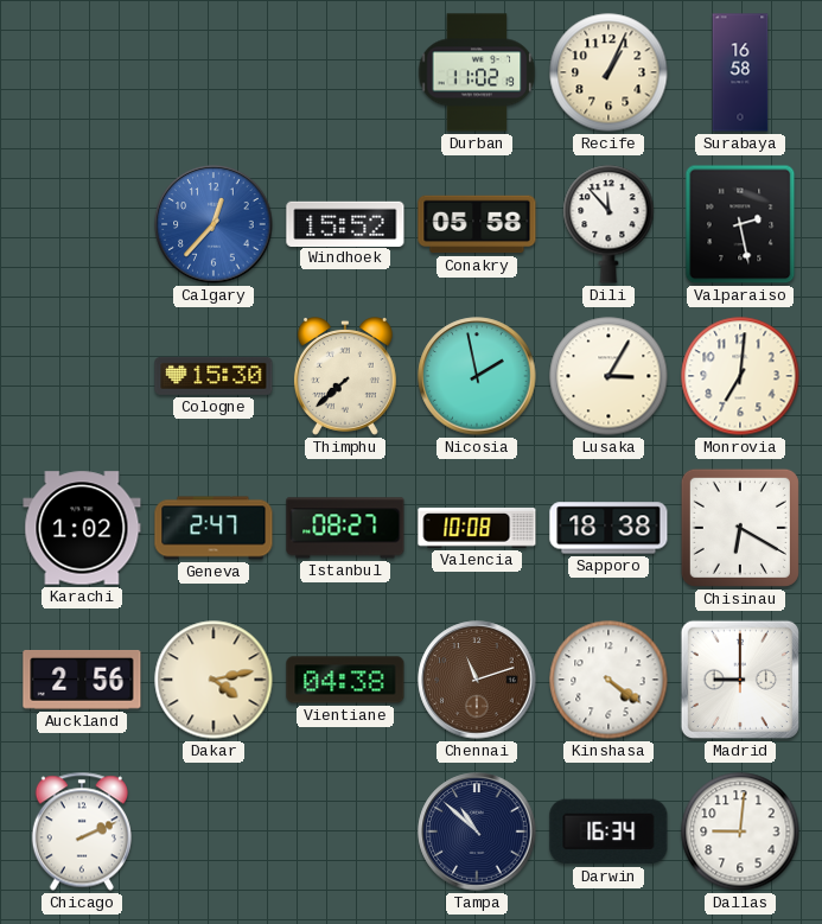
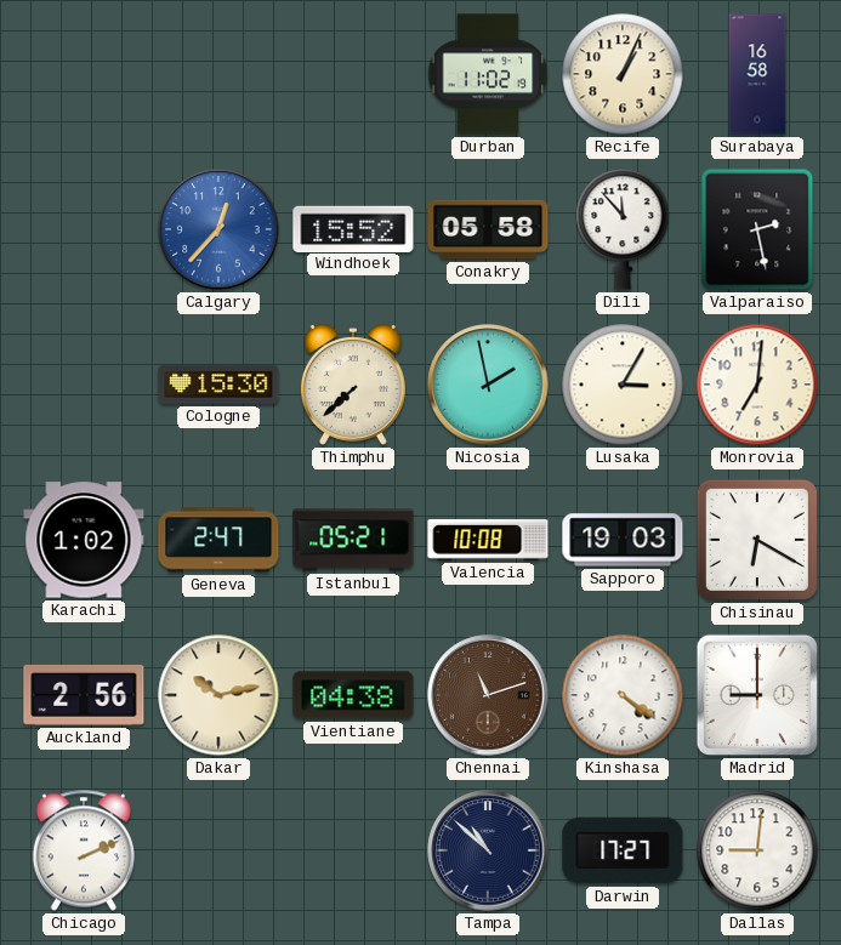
Istanbul: 08:27 -> 05:21
Sapporo: 18:38 -> 19:03
Dakar: 4:13 -> 10:13
Darwin: 16:34 -> 17:27
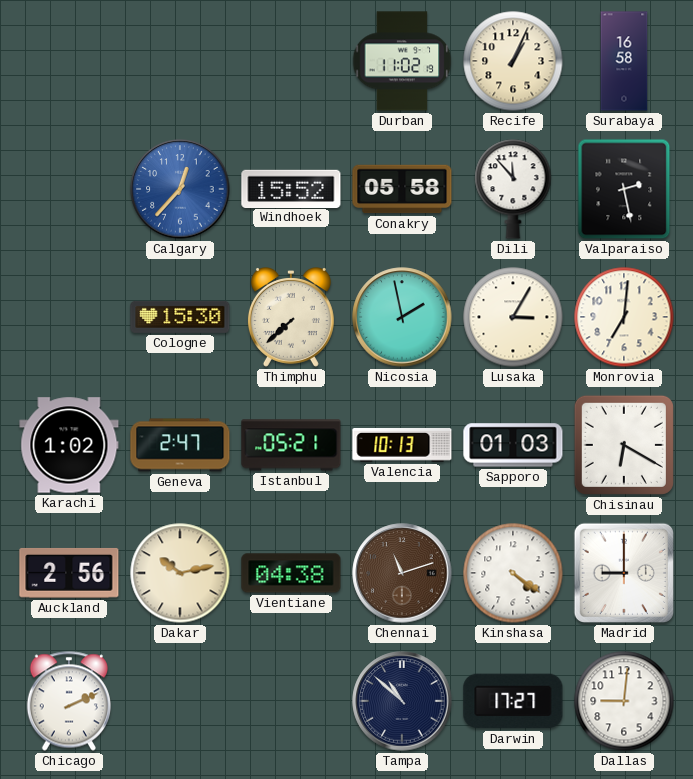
Valencia: 10:08 -> 10:13
Sapporo: 19:03 -> 01:03
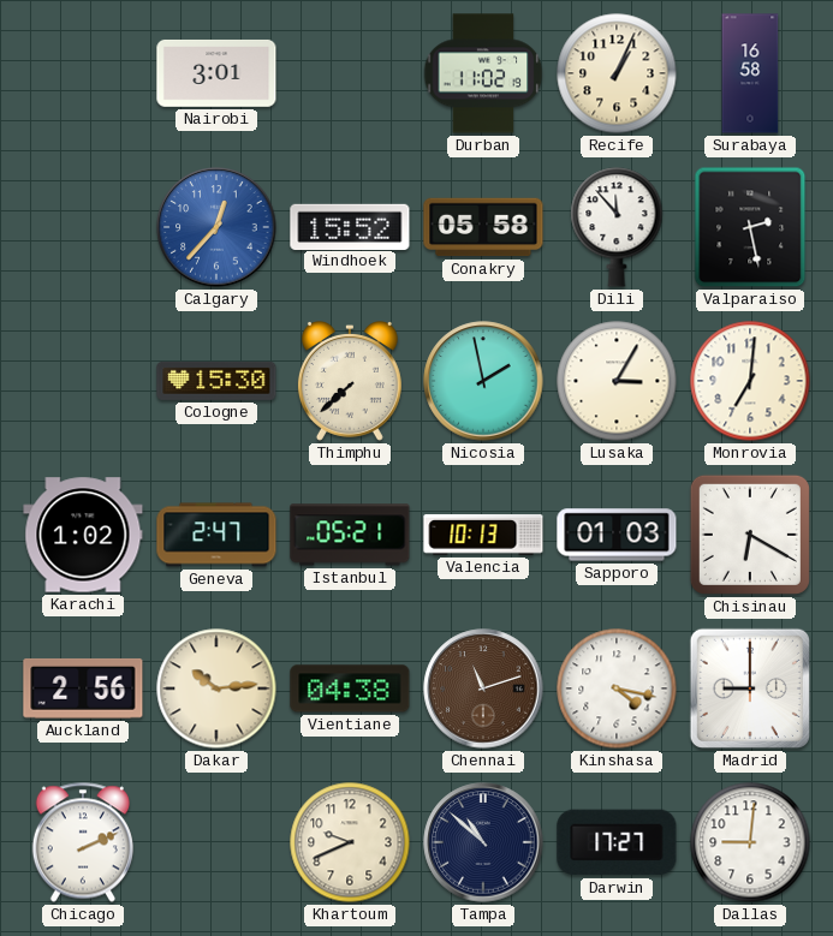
Nairobi: none -> 3:01
Dakar: 10:13 -> 10:14
Kinshasa: 4:21 -> 4:17
Khartoum: none -> 9:41
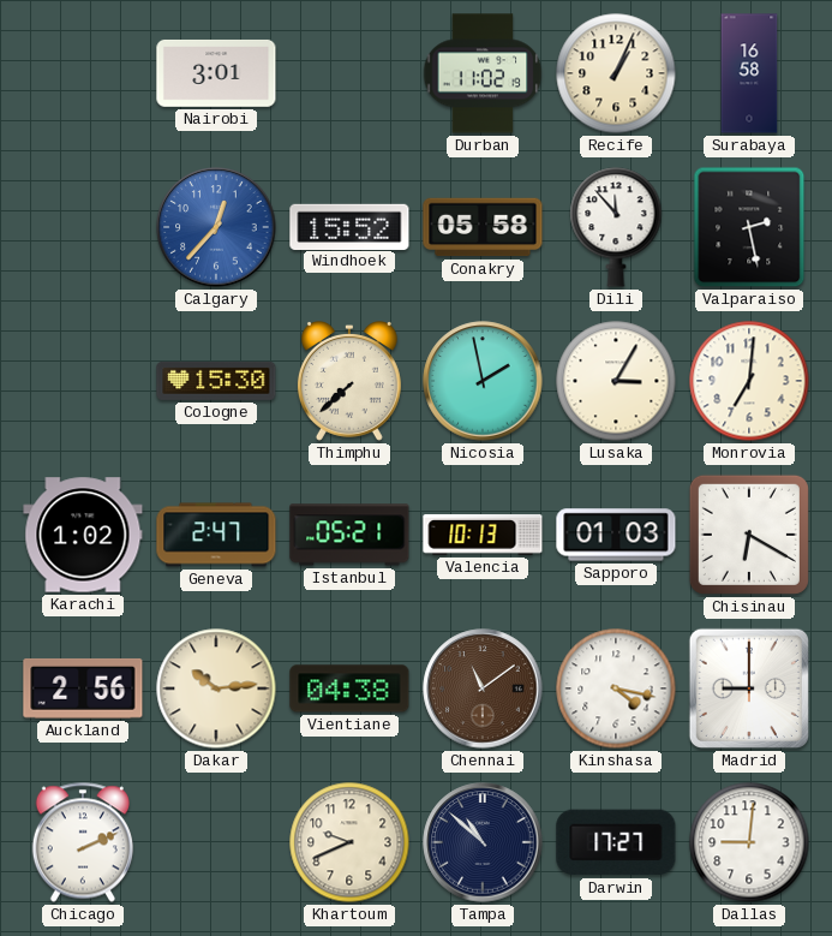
Chennai: 11:12 -> 11:09
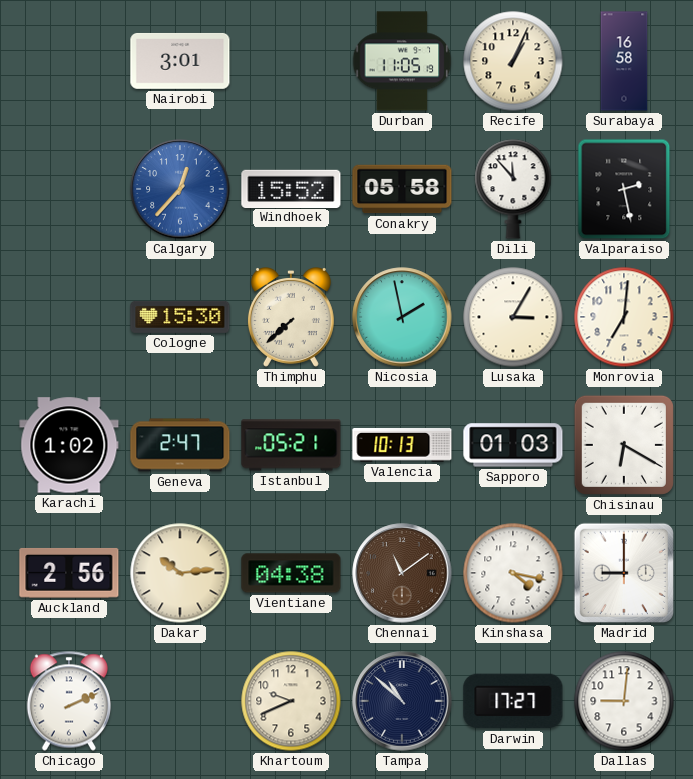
Durban: 11:02 -> 11:05
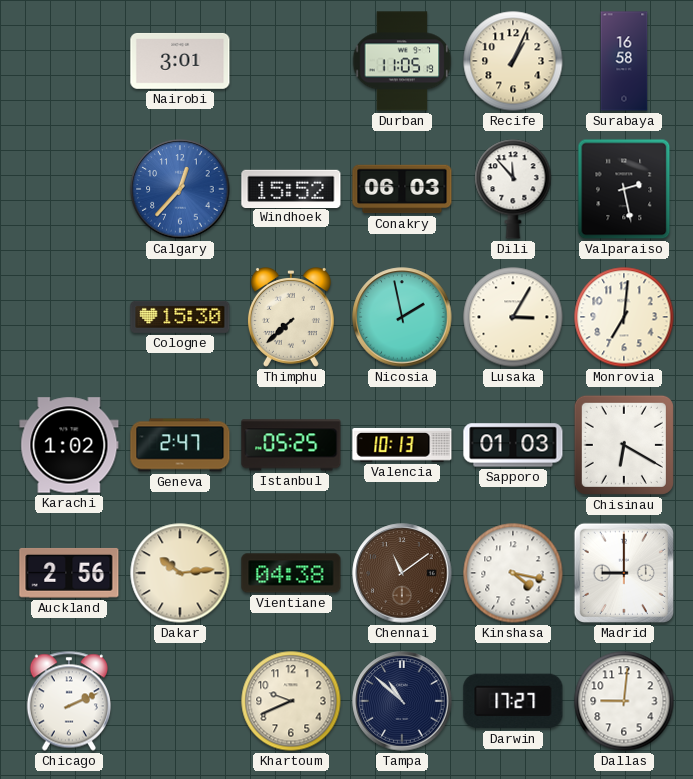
Conakry: 05:58 -> 06:03
Istanbul: 05:21 -> 05:25
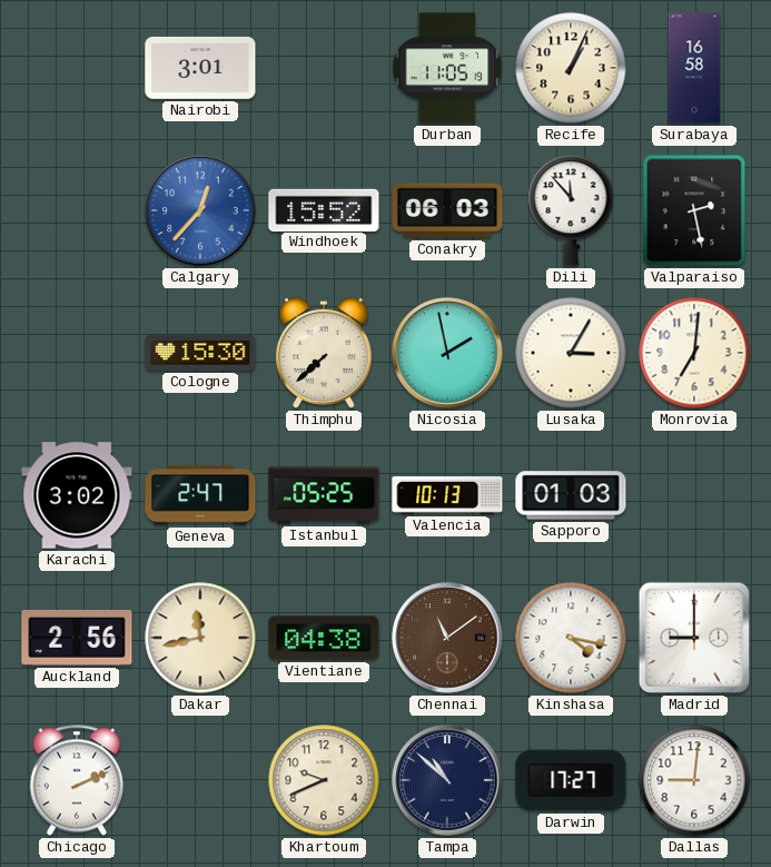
Karachi: 1:02 -> 3:02
Chisinau: 6:20 -> none
Dakar: 10:14 -> 11:43
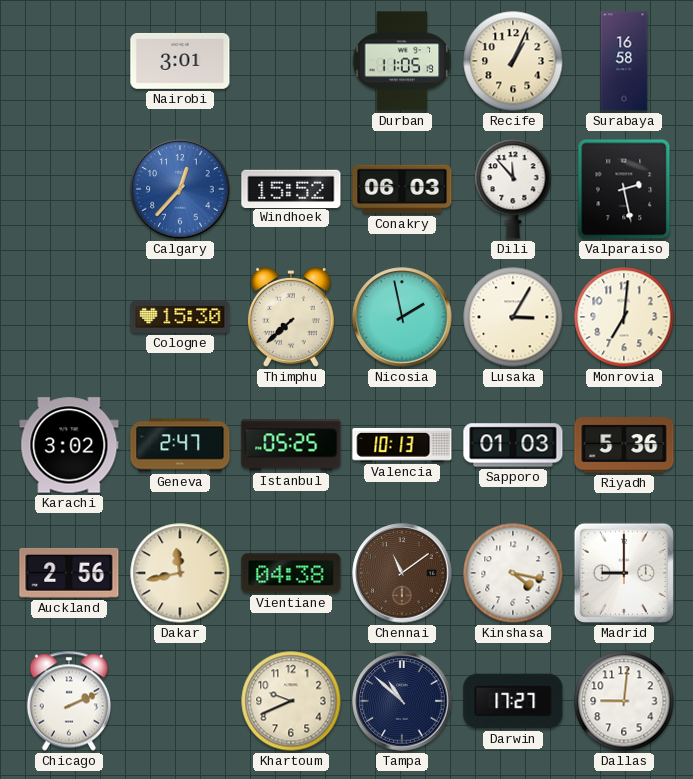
Riyadh: none -> 5:36
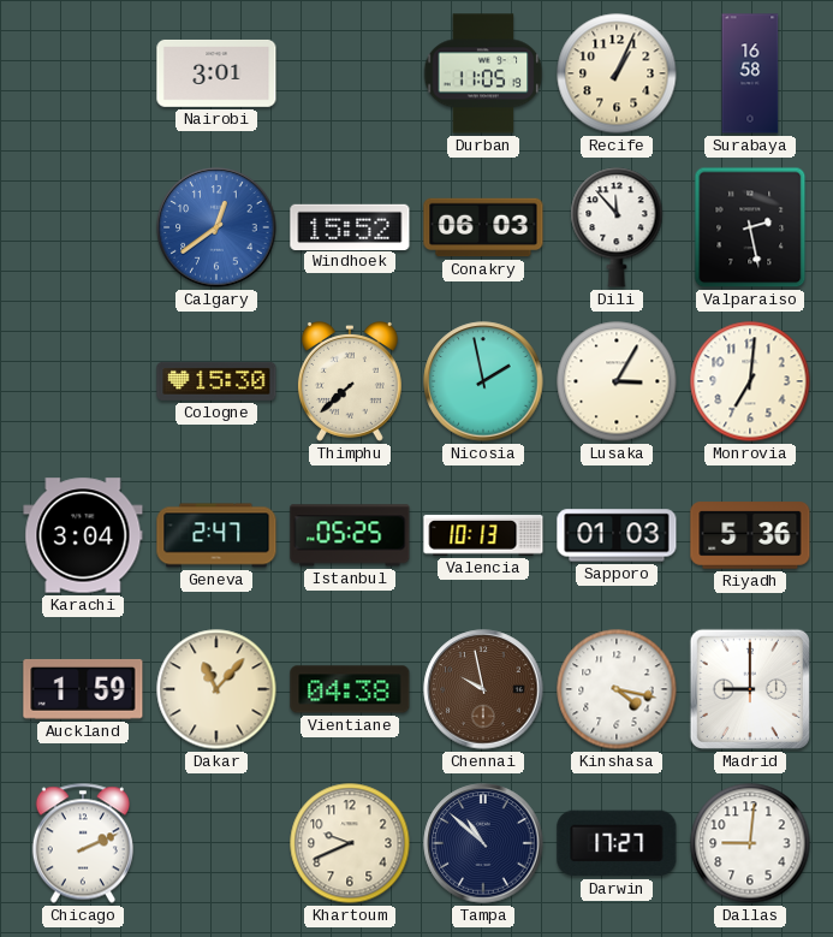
Calgary: 12:37 -> 12:39
Karachi: 3:02 -> 3:04
Auckland: 2:56 -> 1:59
Dakar: 11:43 -> 11:07
Chennai: 11:09 -> 9:58
